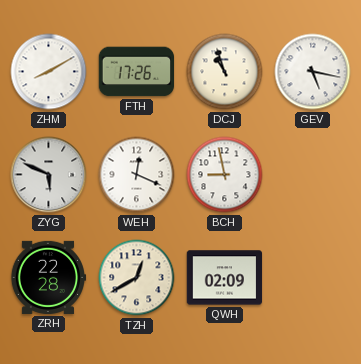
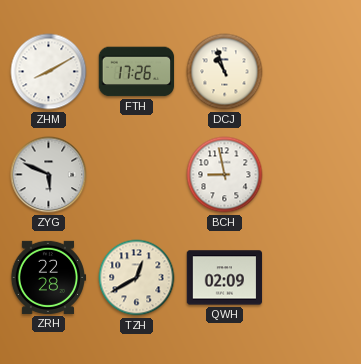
GEV: 5:17 -> none
WEH: 12:19 -> none
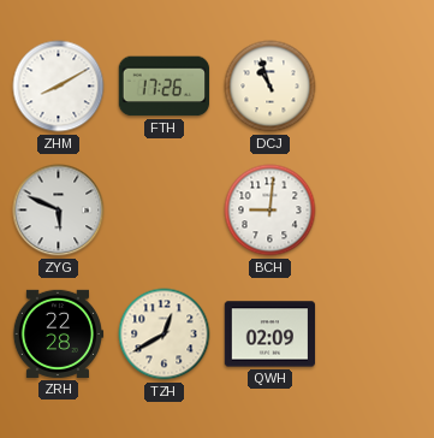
BCH: 8:58 -> 9:01
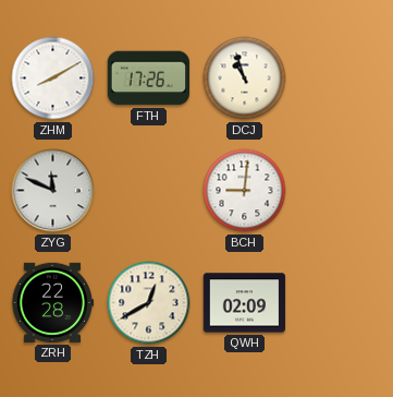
ZYG: 5:49 -> 11:49
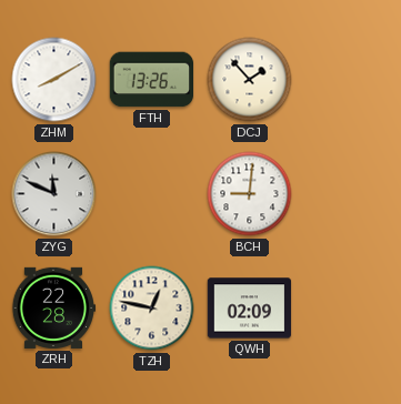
FTH: 17:26 -> 13:26
DCJ: 10:57 -> 1:53
TZH: 12:40 -> 12:47
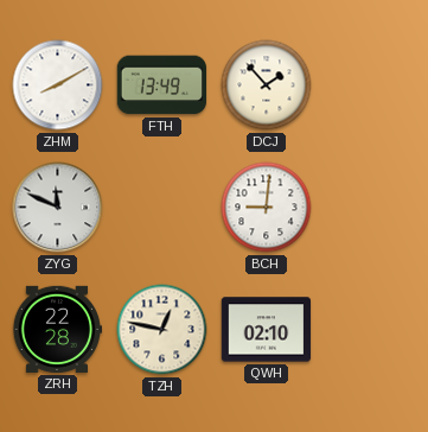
FTH: 13:26 -> 13:49
QWH: 02:09 -> 02:10
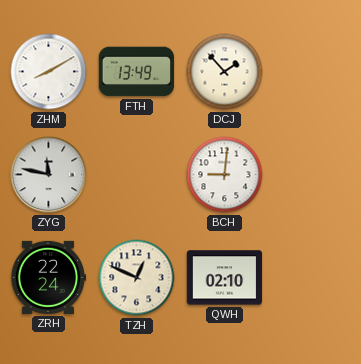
ZYG: 11:49 -> 11:47
ZRH: 22:28 -> 22:24
TZH: 12:47 -> 12:49
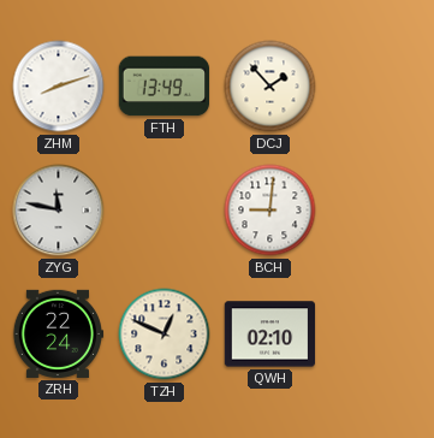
ZHM: 8:10 -> 8:12
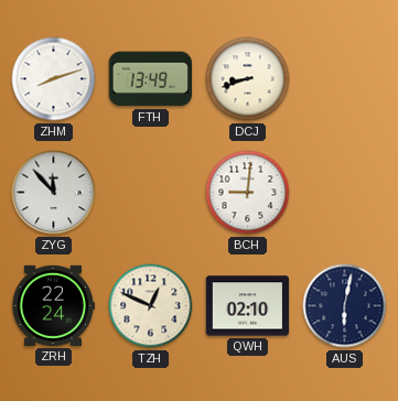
DCJ: 1:53 -> 8:42
ZYG: 11:47 -> 11:53
AUS: none -> 6:02
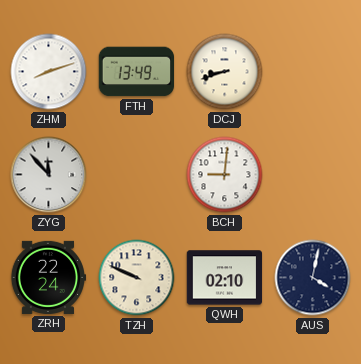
TZH: 12:49 -> 9:49
AUS: 6:02 -> 4:02
